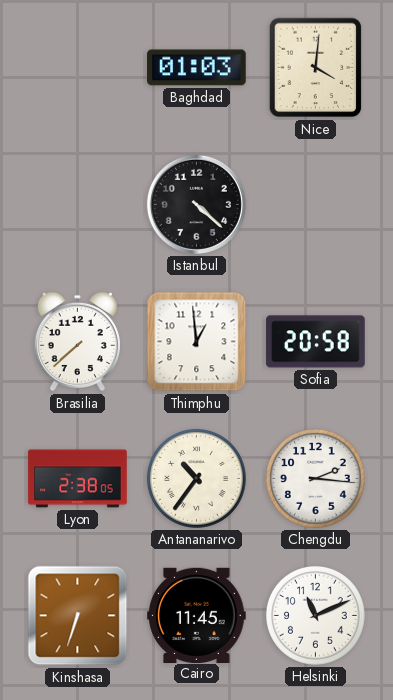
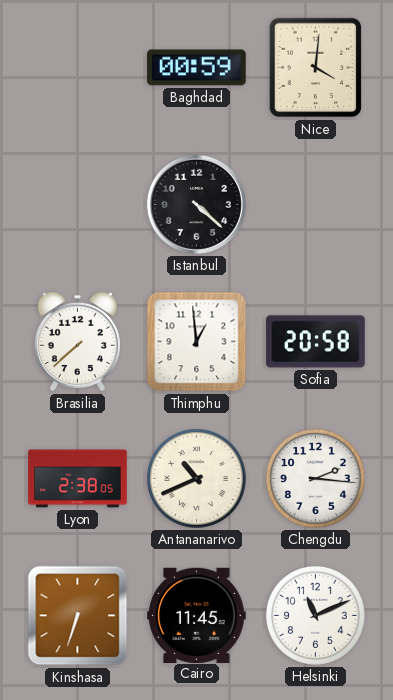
Baghdad: 01:03 -> 00:59
Antananarivo: 10:36 -> 10:41
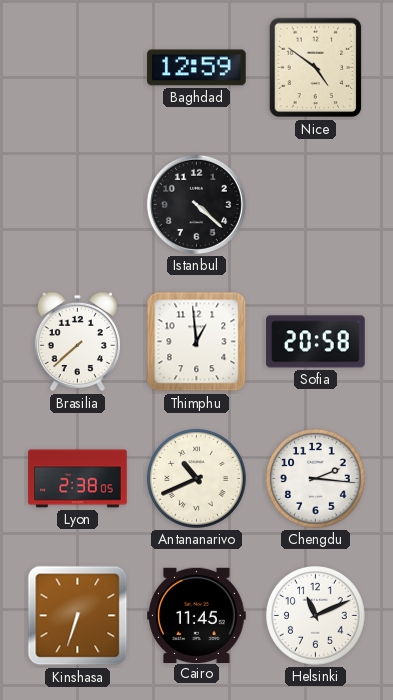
Baghdad: 00:59 -> 12:59
Nice: 4:01 -> 4:51
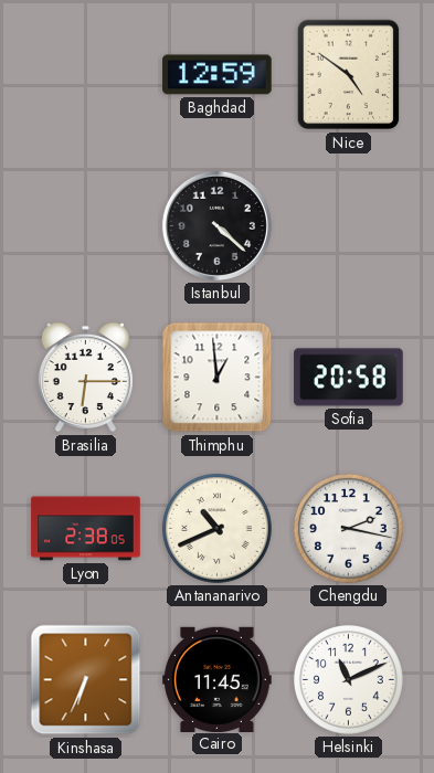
Brasilia: 7:38 -> 6:15
Chengdu: 2:16 -> 2:17
Kinshasa: 6:33 -> 6:34
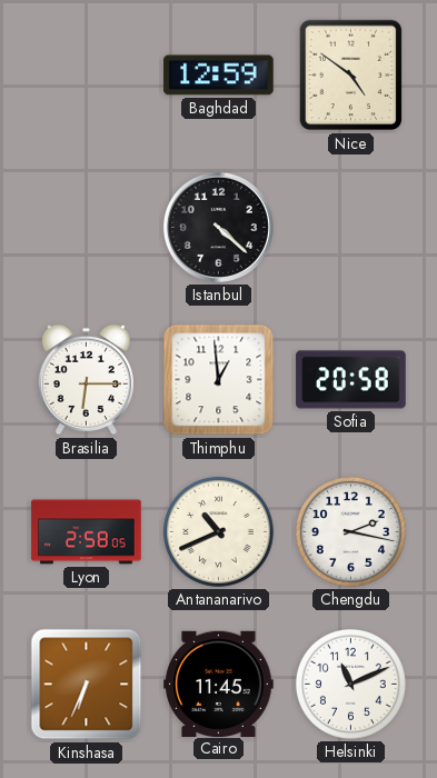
Lyon: 2:38 -> 2:58
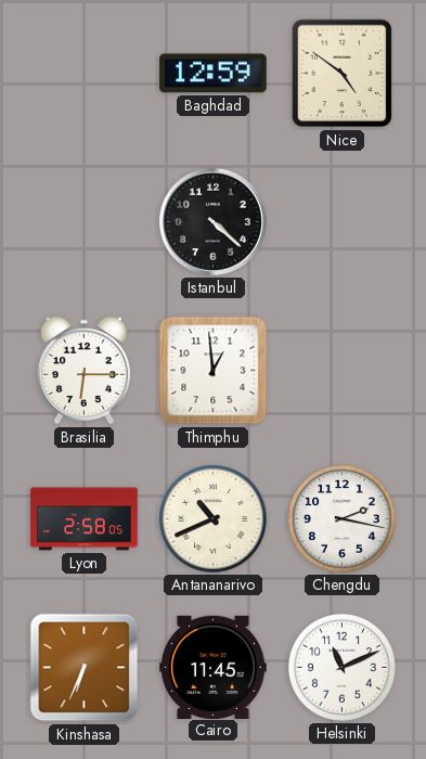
Sofia: 20:58 -> none
